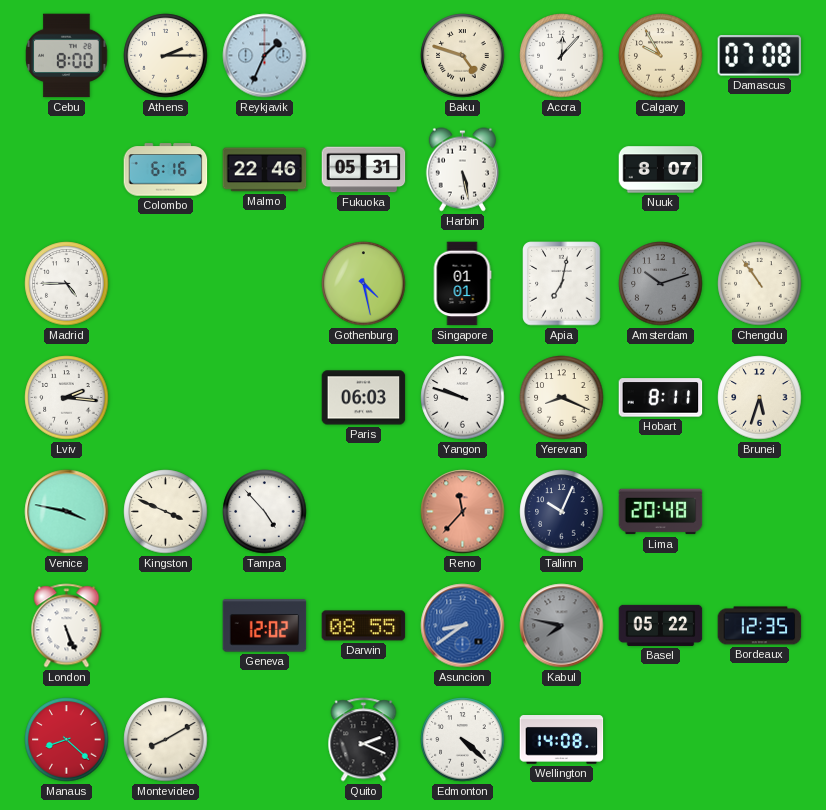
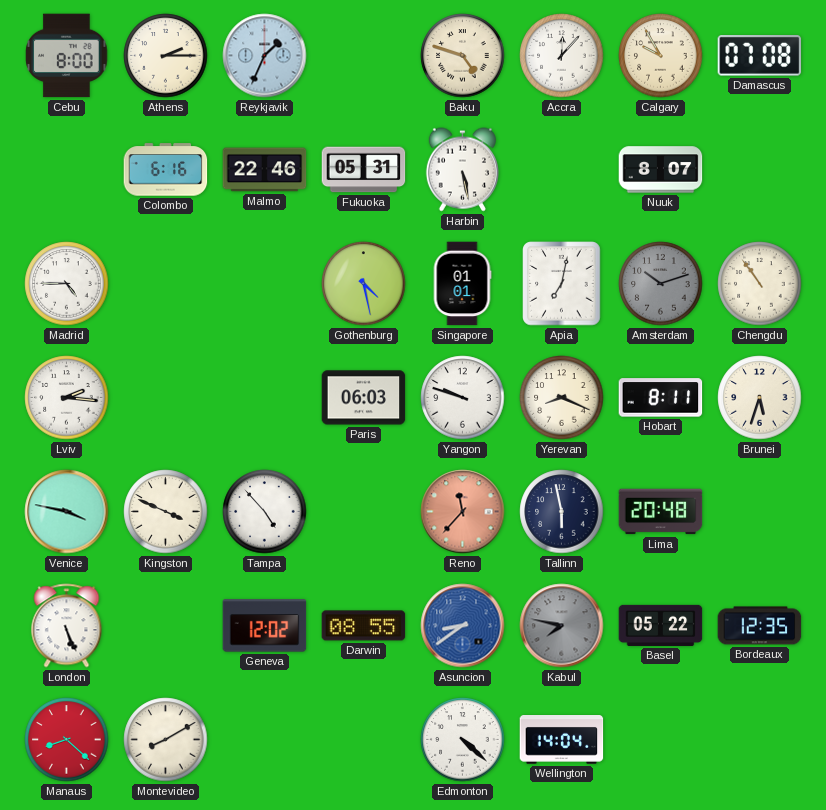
Tallinn: 10:04 -> 5:58
Quito: 2:19 -> none
Wellington: 14:08 -> 14:04
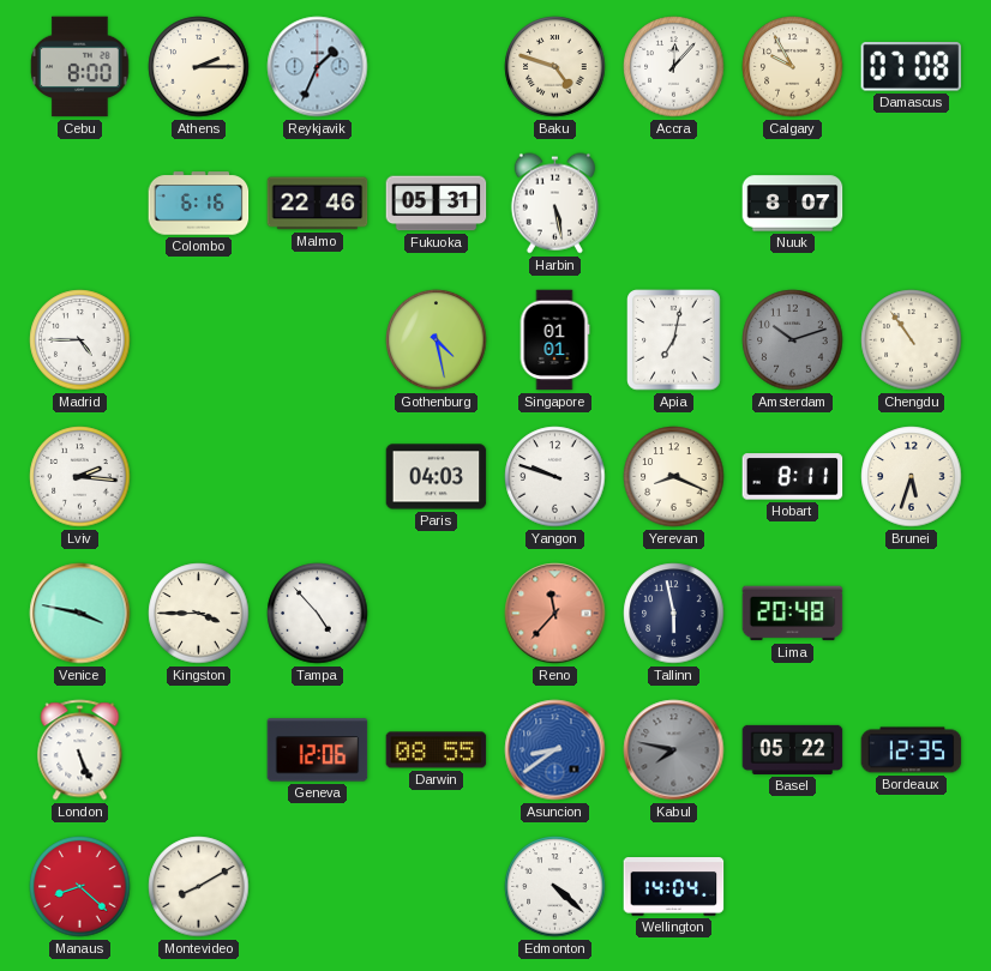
Paris: 06:03 -> 04:03
Kingston: 3:49 -> 3:45
Geneva: 12:02 -> 12:06
